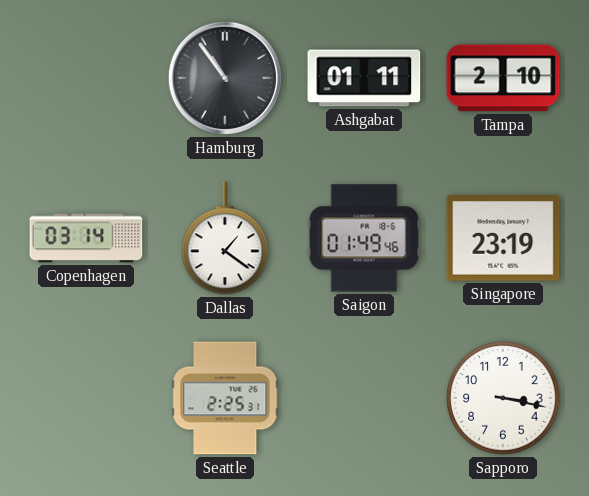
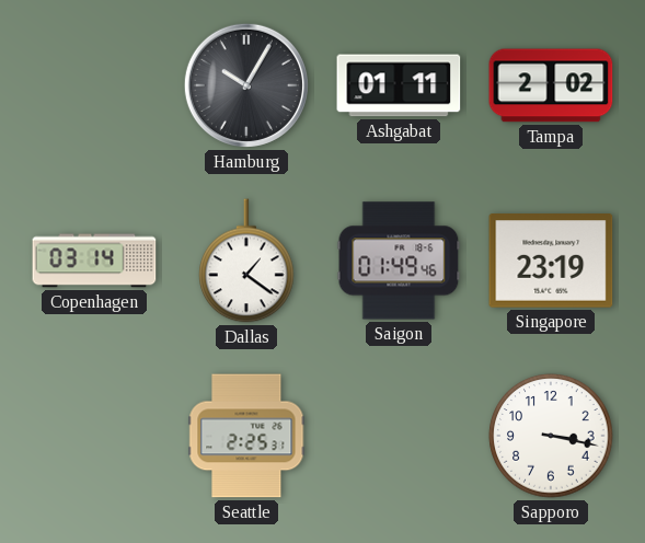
Hamburg: 10:54 -> 10:05
Tampa: 2:10 -> 2:02
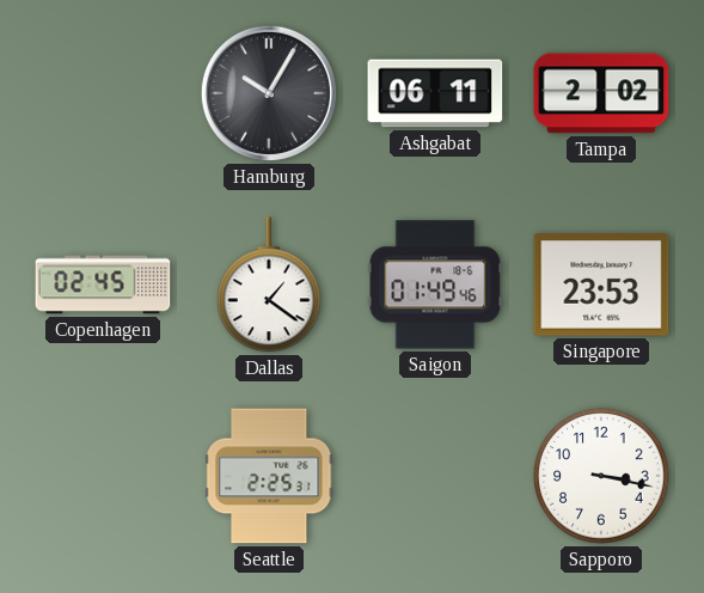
Ashgabat: 01:11 -> 06:11
Copenhagen: 03:14 -> 02:45
Singapore: 23:19 -> 23:53
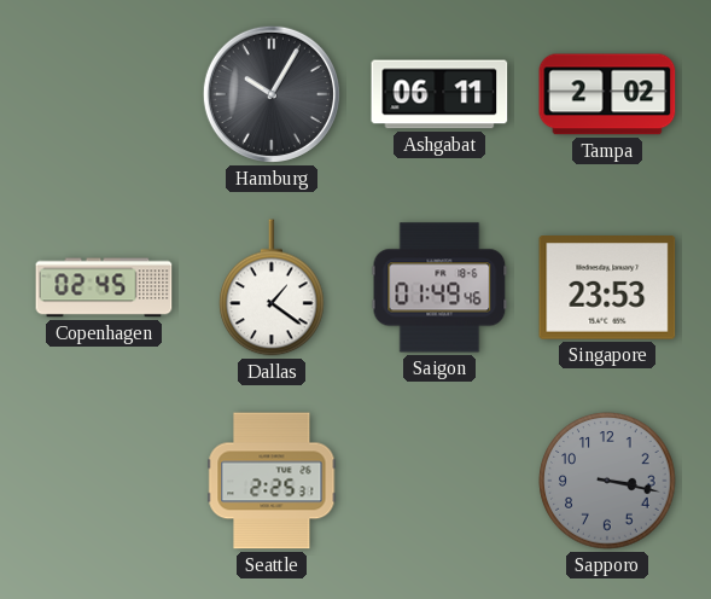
Sapporo dial: white -> grey
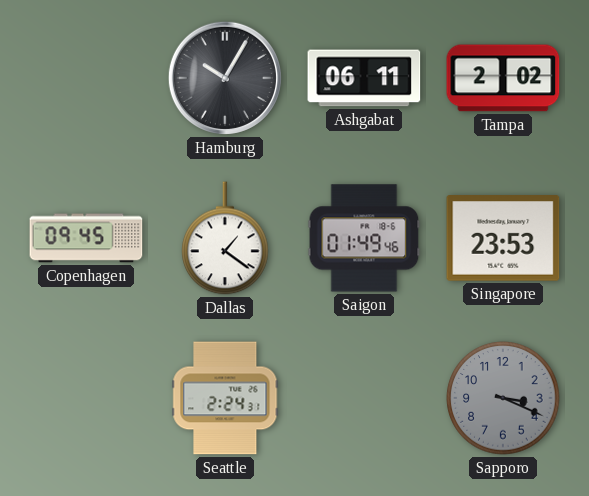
Copenhagen: 02:45 -> 09:45
Seattle: 2:25 -> 2:24
Sapporo: 3:17 -> 3:19
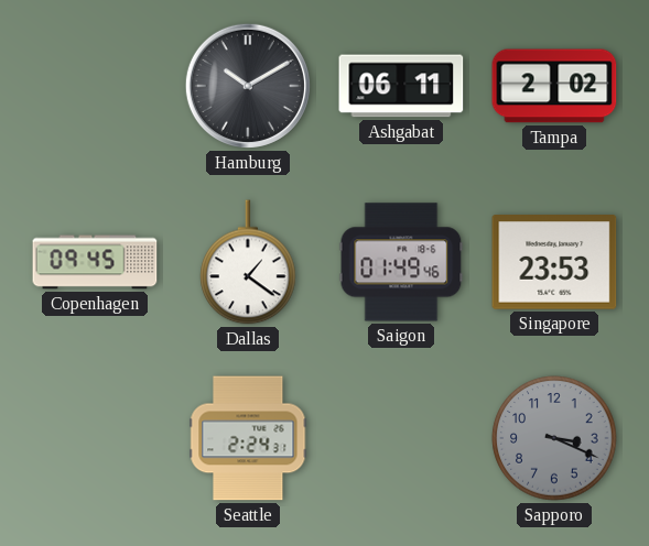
Hamburg: 10:05 -> 10:10
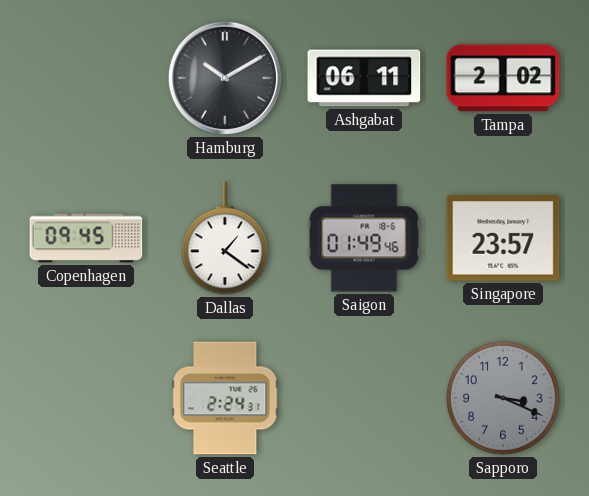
Singapore: 23:53 -> 23:57
